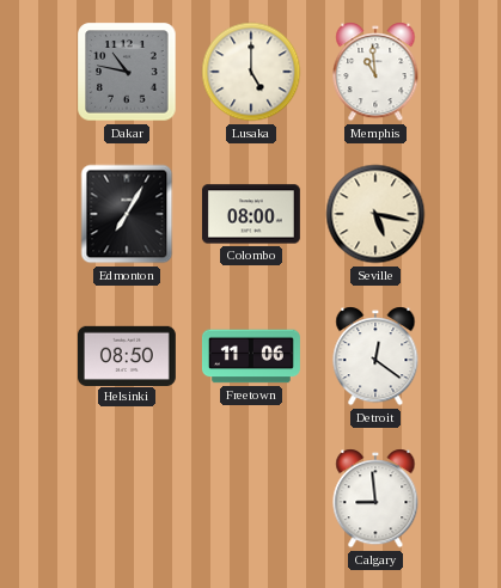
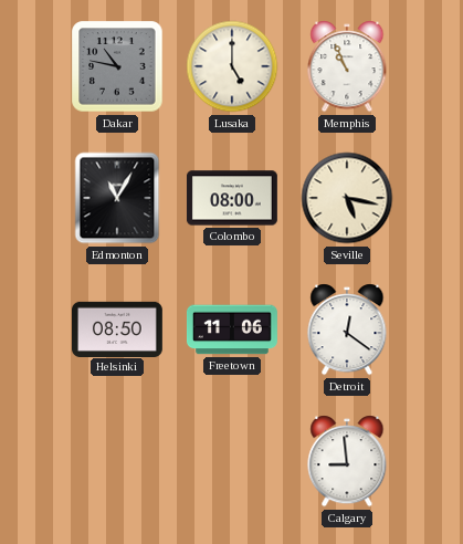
Memphis: 10:59 -> 10:56
Edmonton: 7:05 -> 11:05
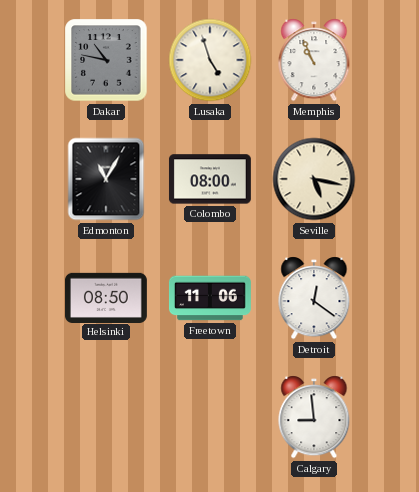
Lusaka: 5:00 -> 4:57
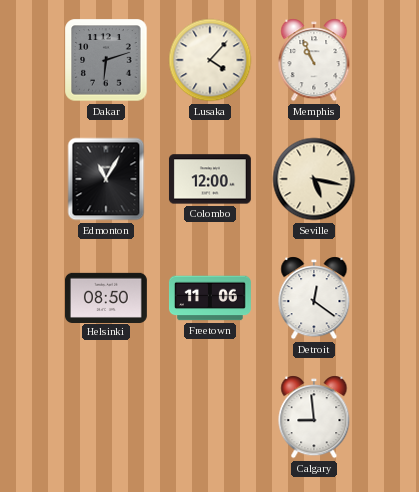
Dakar: 10:47 -> 6:12
Lusaka: 4:57 -> 4:07
Colombo: 08:00 -> 12:00
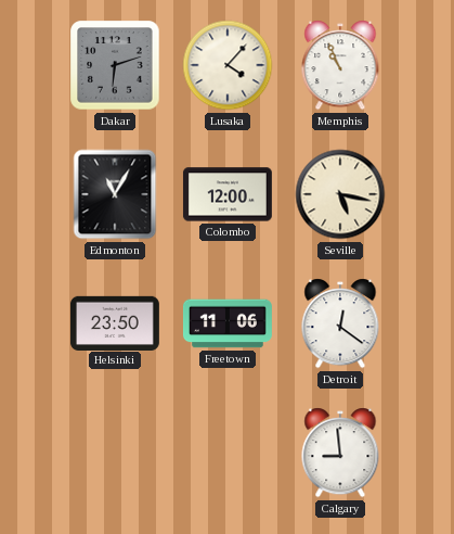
Helsinki: 08:50 -> 23:50
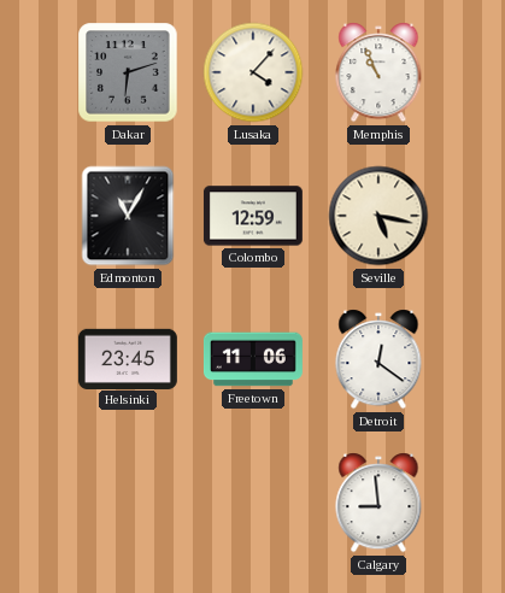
Colombo: 12:00 -> 12:59
Helsinki: 23:50 -> 23:45
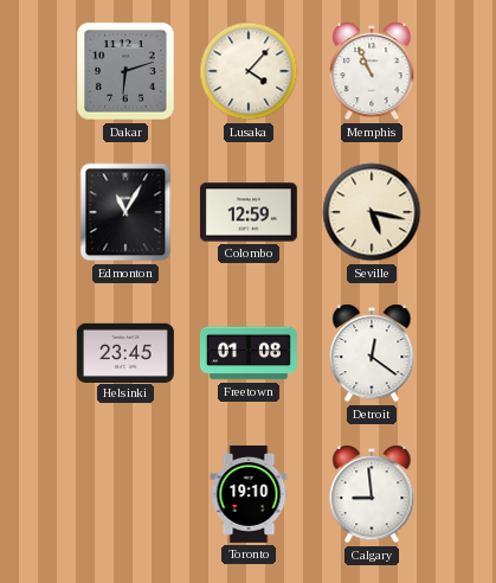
Freetown: 11:06 -> 01:08
Toronto: none -> 19:10
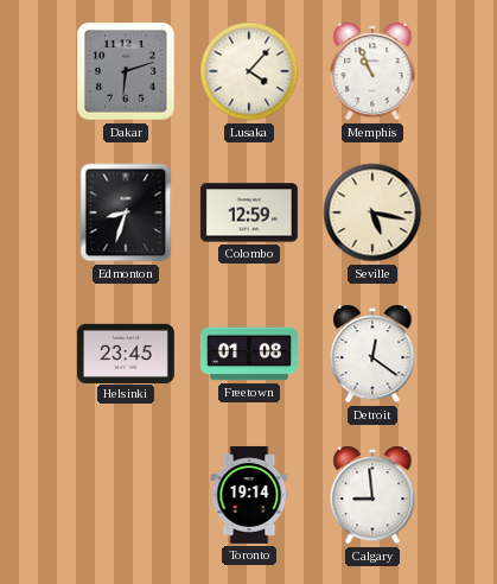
Edmonton: 11:05 -> 8:33
Toronto: 19:10 -> 19:14
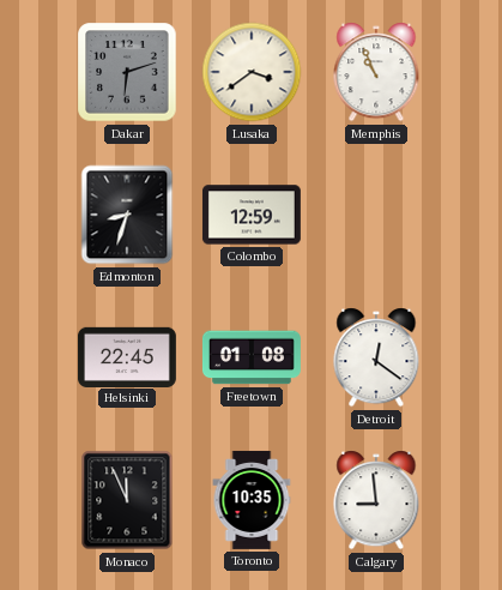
Lusaka: 4:07 -> 3:39
Seville: 5:17 -> none
Helsinki: 23:45 -> 22:45
Monaco: none -> 11:56
Toronto: 19:14 -> 10:35
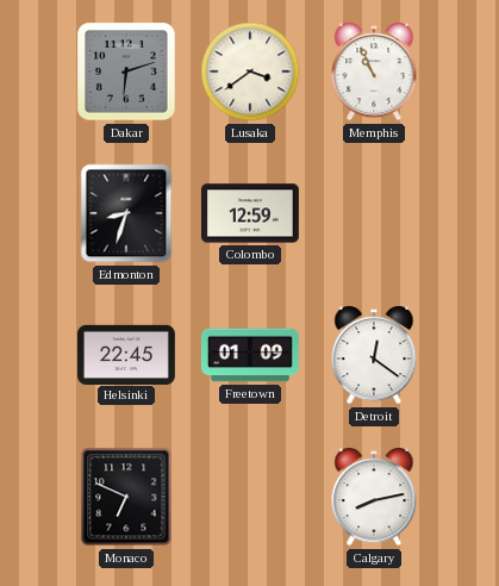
Freetown: 01:08 -> 01:09
Monaco: 11:56 -> 6:49
Toronto: 10:35 -> none
Calgary: 8:59 -> 8:13
